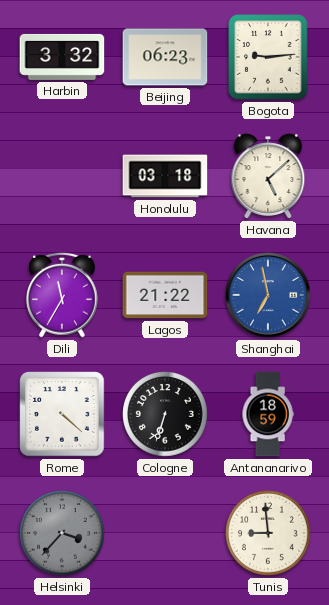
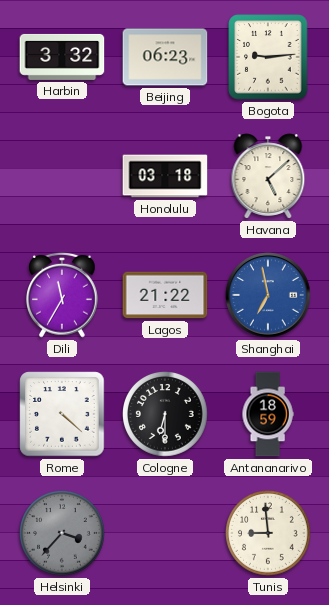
Cologne: 6:33 -> 6:30
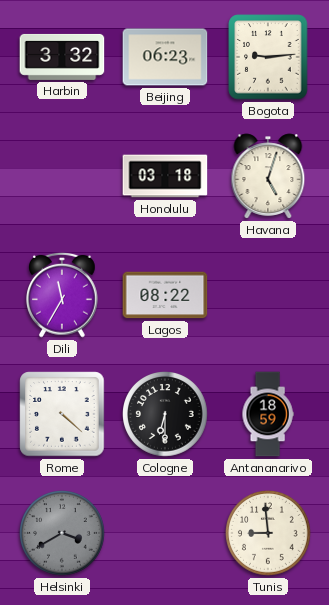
Havana: 5:08 -> 5:03
Lagos: 21:22 -> 08:22
Shanghai: 6:58 -> none
Helsinki: 3:37 -> 3:40
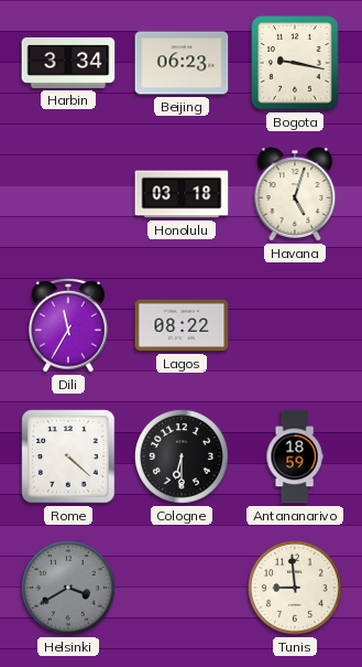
Harbin: 3:32 -> 3:34
Bogota: 9:14 -> 9:17
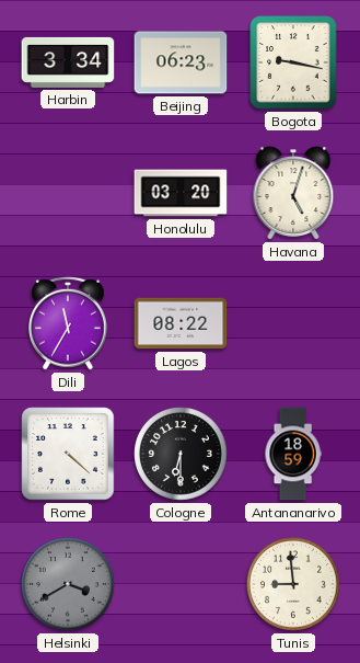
Honolulu: 03:18 -> 03:20
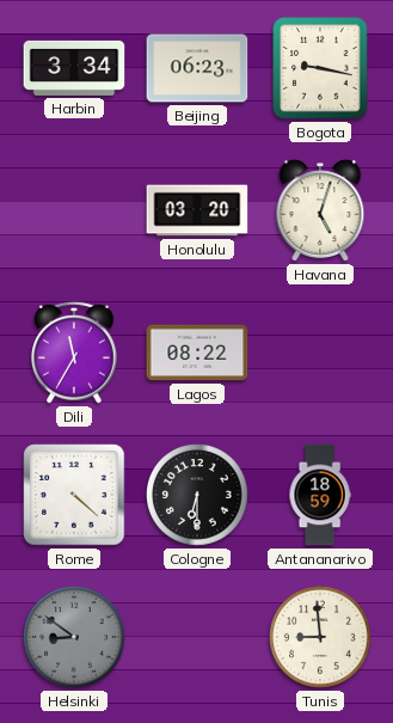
Helsinki: 3:40 -> 8:51
